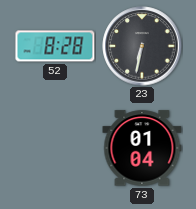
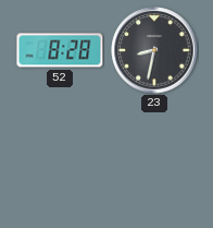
23: 6:32 -> 8:32
73: 01:04 -> none
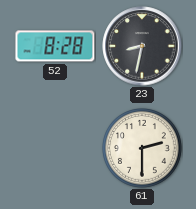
61: none -> 2:30
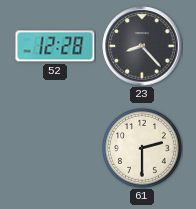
52: 8:28 -> 12:28
23: 8:32 -> 8:23
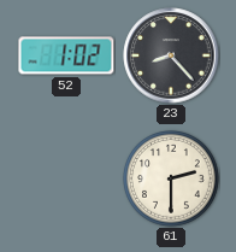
52: 12:28 -> 1:02
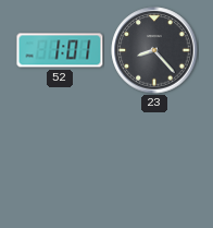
52: 1:02 -> 1:01
61: 2:30 -> none
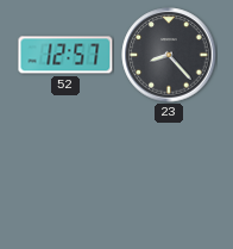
52: 1:01 -> 12:57
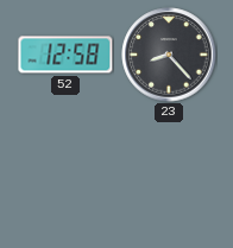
52: 12:57 -> 12:58
